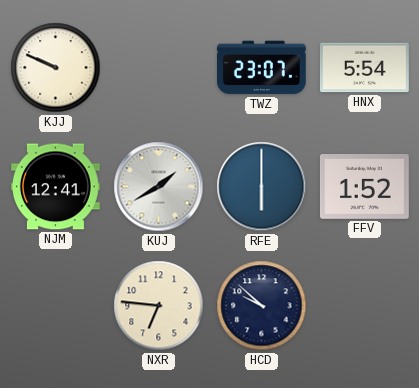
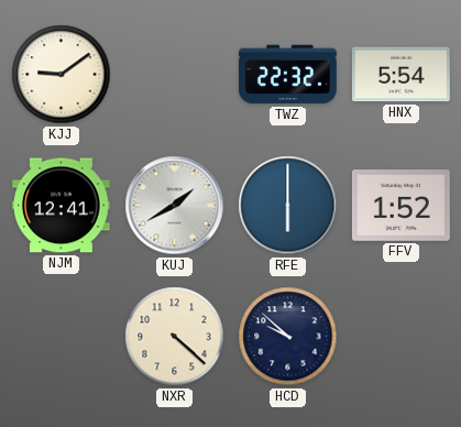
KJJ: 9:49 -> 9:09
TWZ: 23:07 -> 22:32
NXR: 6:46 -> 4:22
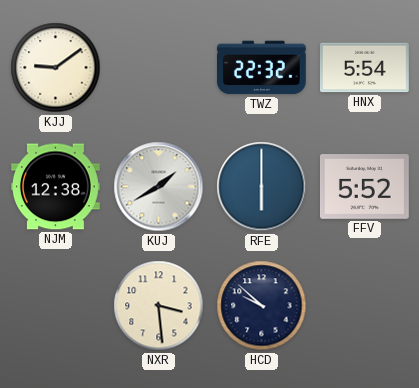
NJM: 12:41 -> 12:38
FFV: 1:52 -> 5:52
NXR: 4:22 -> 3:29
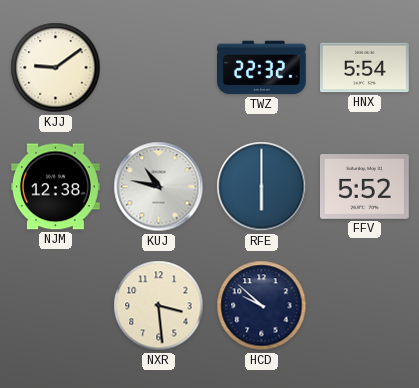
KUJ: 1:40 -> 10:47
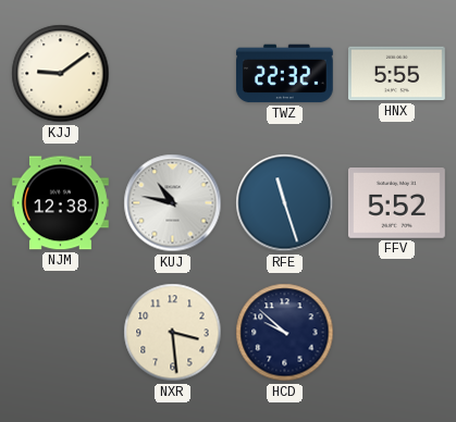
HNX: 5:54 -> 5:55
RFE: 6:00 -> 11:27
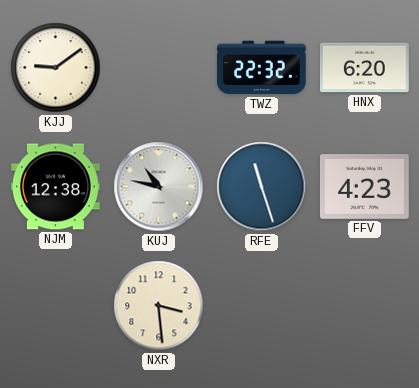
HNX: 5:55 -> 6:20
FFV: 5:52 -> 4:23
HCD: 9:52 -> none
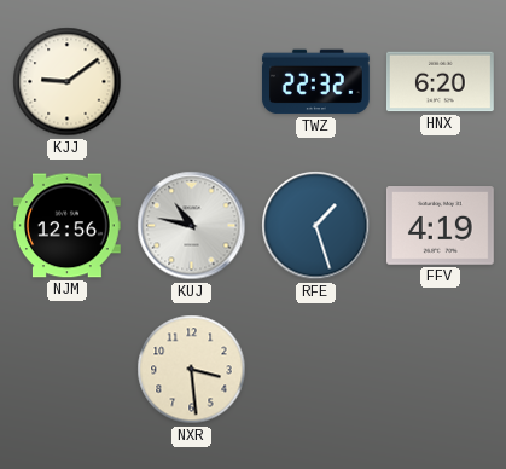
NJM: 12:38 -> 12:56
RFE: 11:27 -> 1:27
FFV: 4:23 -> 4:19
